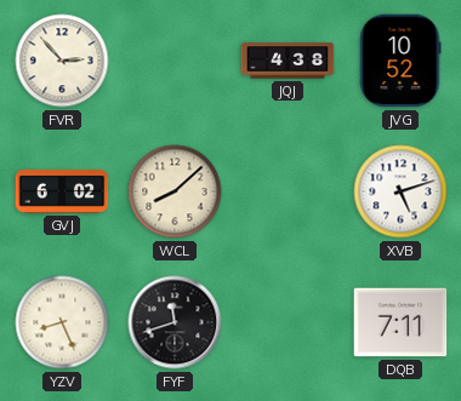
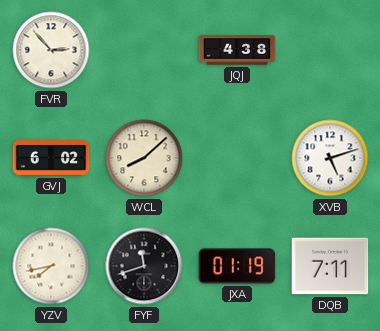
JVG: 10:52 -> none
YZV: 8:26 -> 7:43
JXA: none -> 01:19
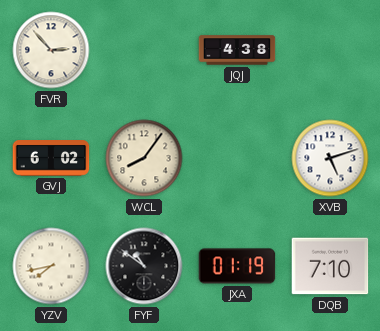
WCL: 8:08 -> 8:06
FYF: 11:42 -> 10:51
DQB: 7:11 -> 7:10
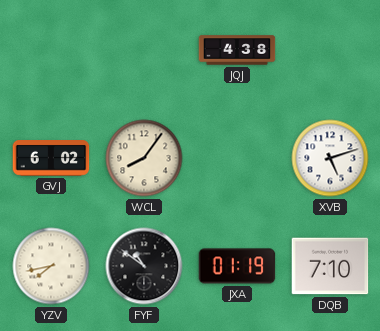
FVR: 2:53 -> none
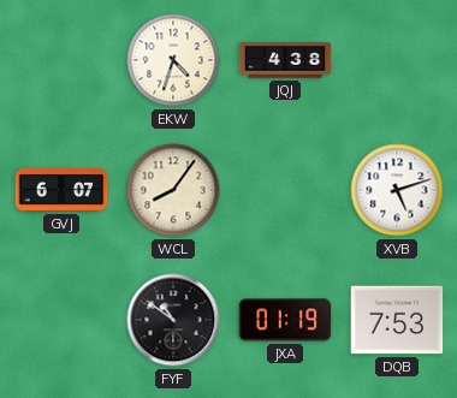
EKW: none -> 4:33
GVJ: 6:02 -> 6:07
YZV: 7:43 -> none
DQB: 7:10 -> 7:53
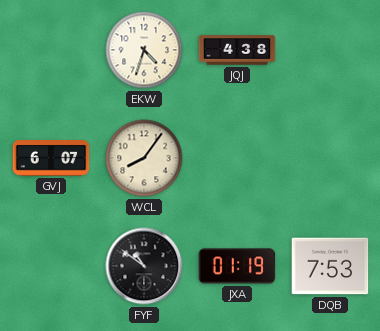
XVB: 5:12 -> none
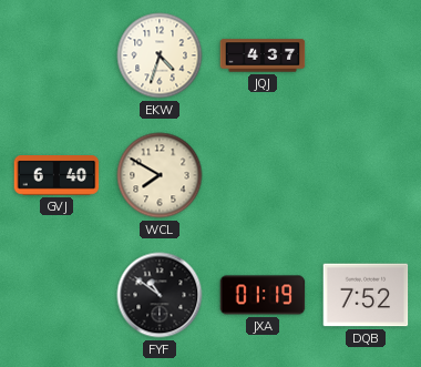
JQJ: 4:38 -> 4:37
GVJ: 6:07 -> 6:40
WCL: 8:06 -> 7:50
DQB: 7:53 -> 7:52
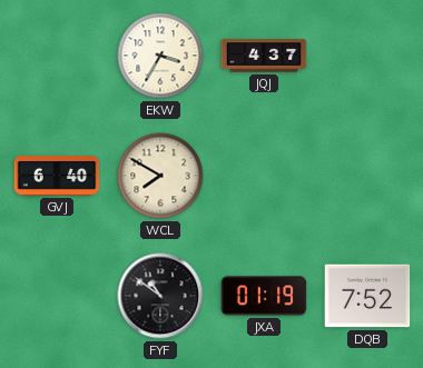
EKW: 4:33 -> 3:35
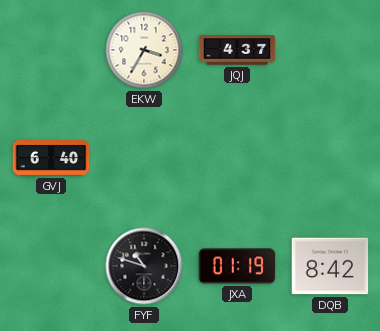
WCL: 7:50 -> none
FYF: 10:51 -> 10:48
DQB: 7:52 -> 8:42
